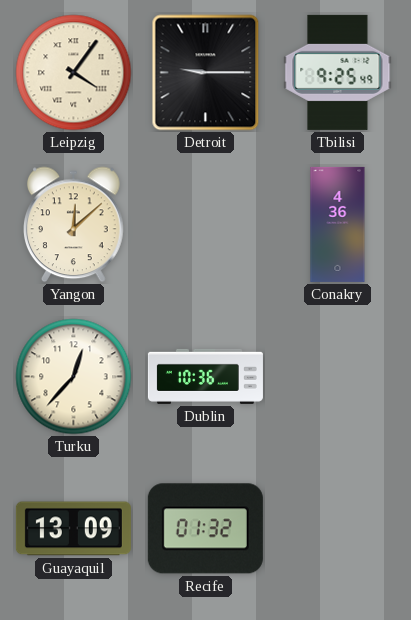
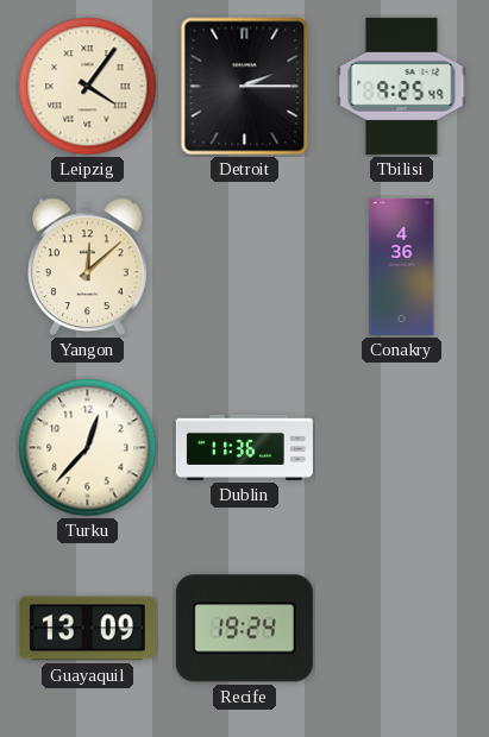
Detroit: 9:15 -> 2:15
Dublin: 10:36 -> 11:36
Recife: 01:32 -> 19:24
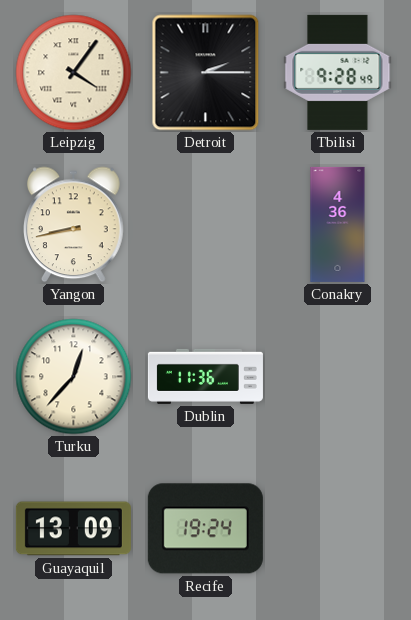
Tbilisi: 9:25 -> 9:28
Yangon: 12:08 -> 8:43
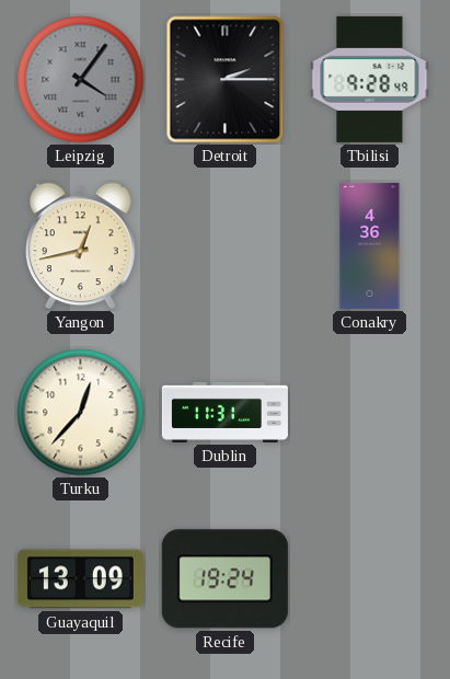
Leipzig dial: cream -> grey
Yangon: 8:43 -> 12:43
Dublin: 11:36 -> 11:31
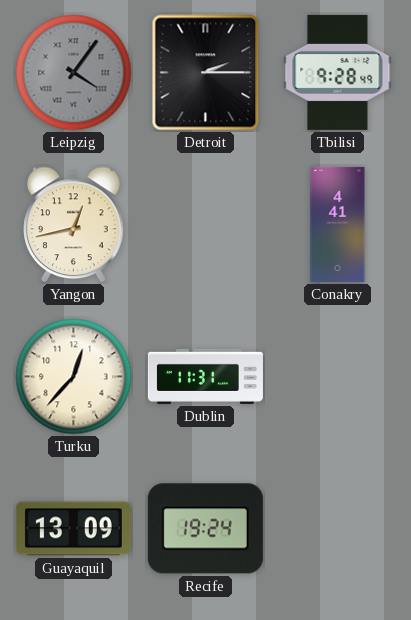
Conakry: 4:36 -> 4:41
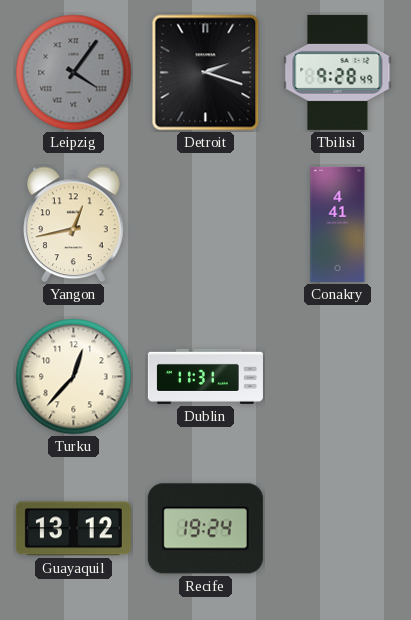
Detroit: 2:15 -> 2:18
Guayaquil: 13:09 -> 13:12
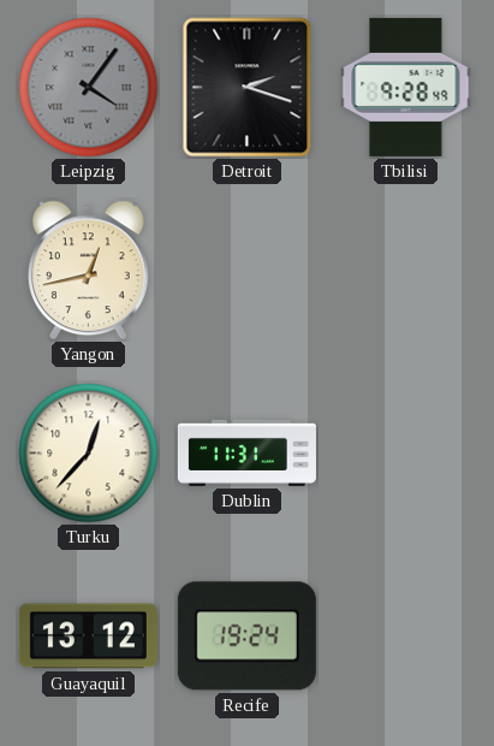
Conakry: 4:41 -> none
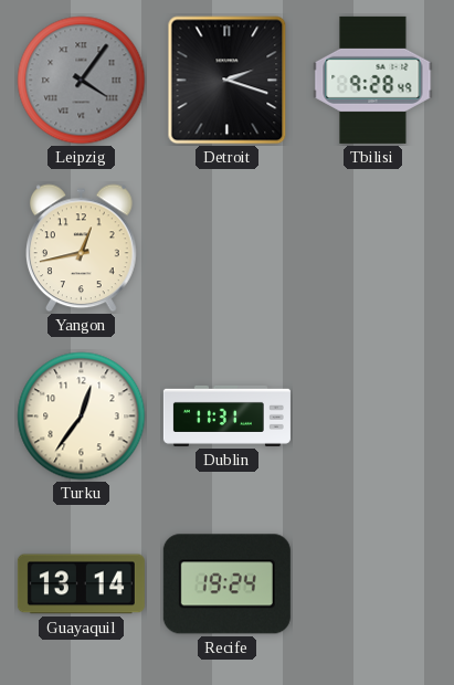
Turku: 12:37 -> 12:36
Guayaquil: 13:12 -> 13:14
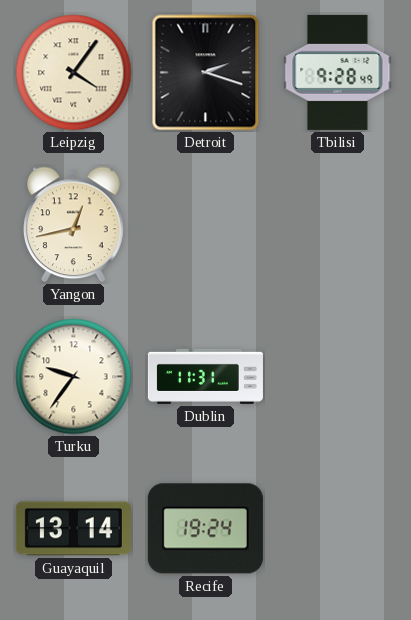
Leipzig dial: grey -> cream
Turku: 12:36 -> 9:36
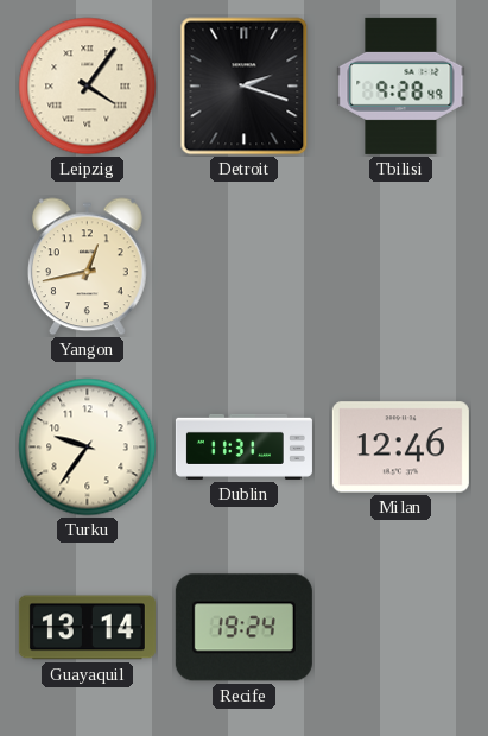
Milan: none -> 12:46
